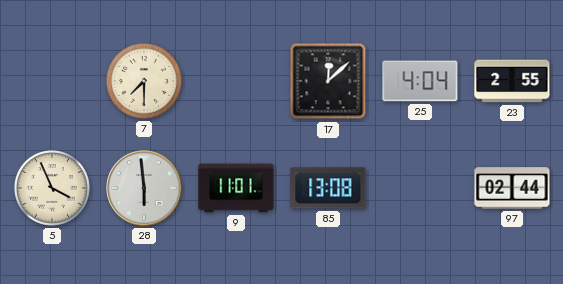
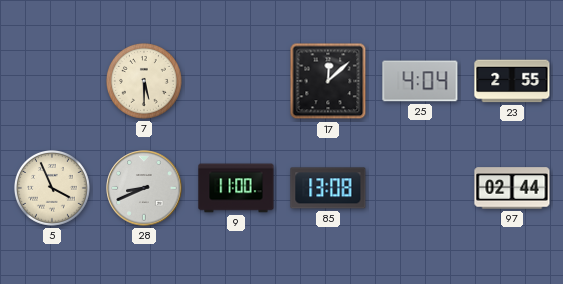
7: 7:30 -> 5:30
28: 5:59 -> 8:41
9: 11:01 -> 11:00
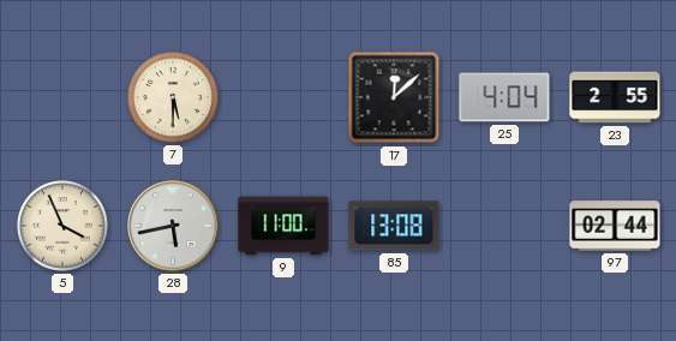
28: 8:41 -> 5:43
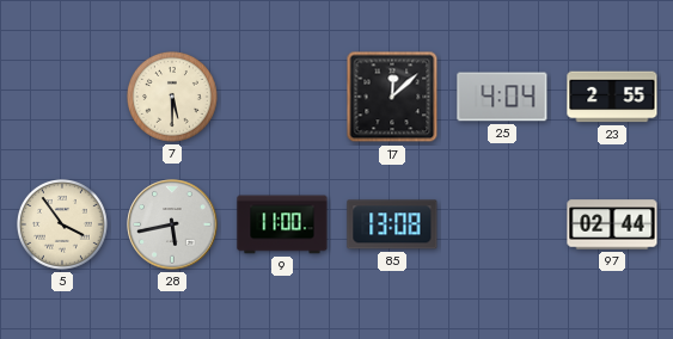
5: 3:56 -> 3:54
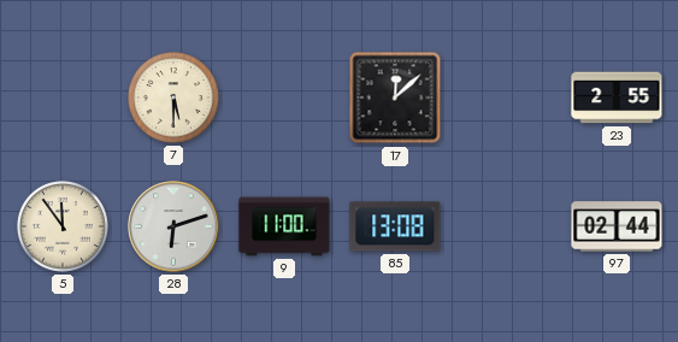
25: 4:04 -> none
5: 3:54 -> 11:54
28: 5:43 -> 6:12
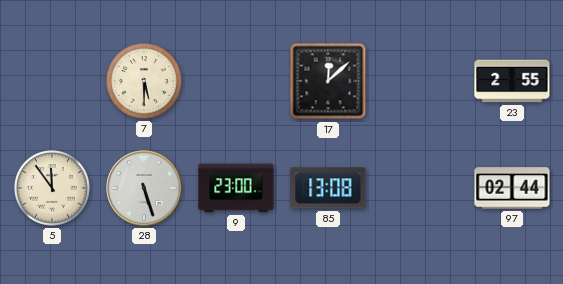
28: 6:12 -> 5:27
9: 11:00 -> 23:00
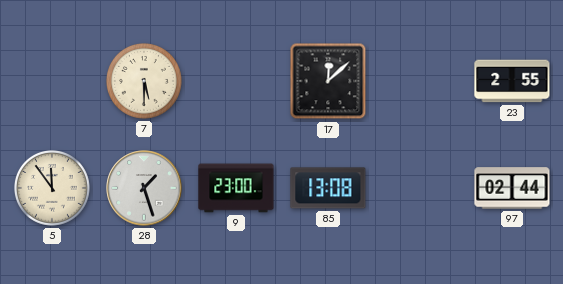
28: 5:27 -> 1:27
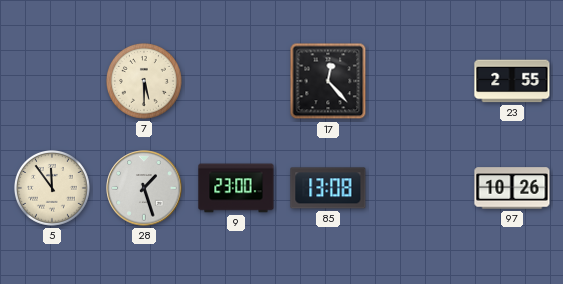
17: 12:08 -> 12:23
97: 02:44 -> 10:26
